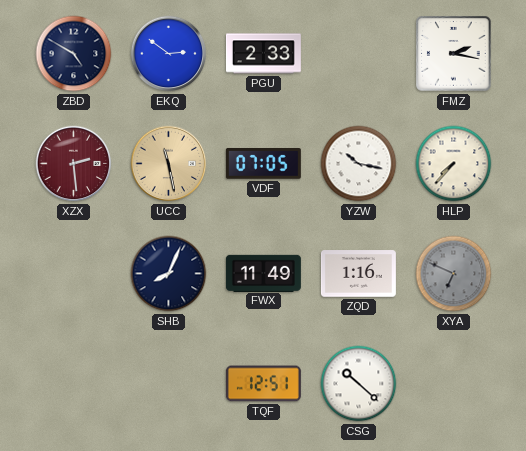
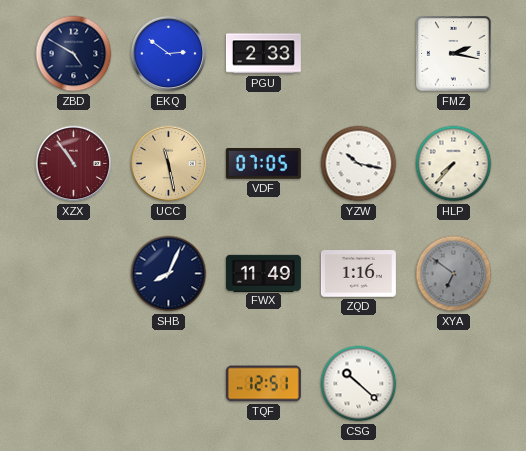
XZX: 2:29 -> 10:54
XYA: 6:49 -> 6:51
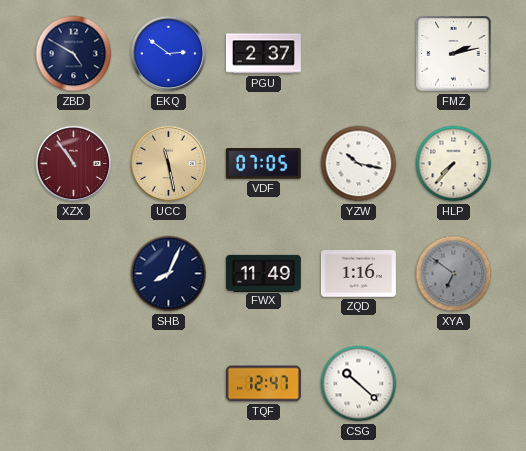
PGU: 2:33 -> 2:37
FMZ: 2:17 -> 2:13
TQF: 12:51 -> 12:47
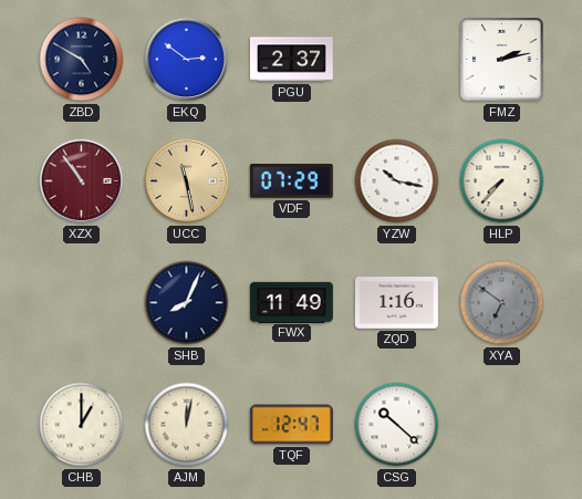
VDF: 07:05 -> 07:29
CHB: none -> 1:00
AJM: none -> 12:02
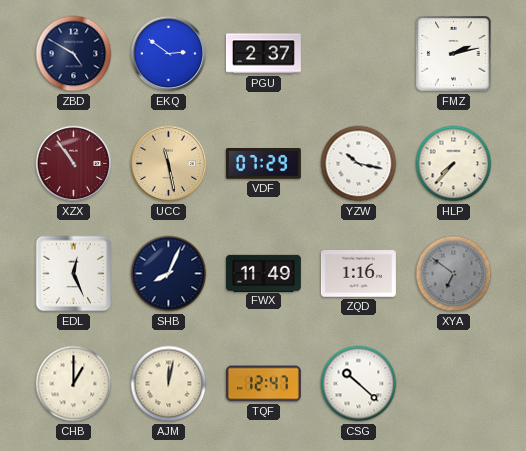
EDL: none -> 12:26
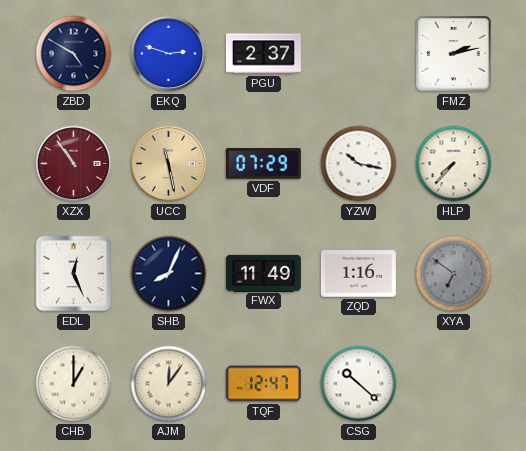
EKQ: 2:51 -> 2:48
AJM: 12:02 -> 12:06
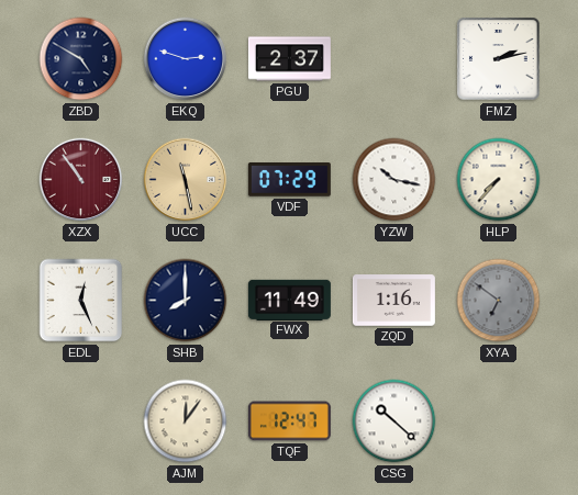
SHB: 8:04 -> 8:00
CHB: 1:00 -> none
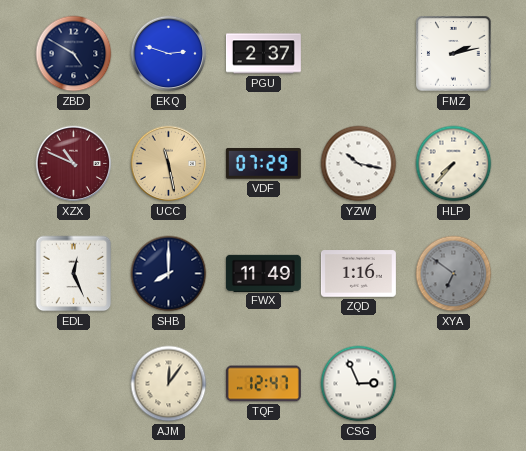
XZX: 10:54 -> 10:49
CSG: 10:22 -> 2:56
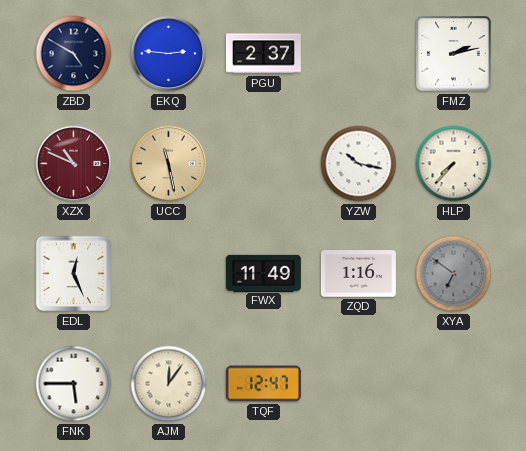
EKQ: 2:48 -> 2:46
VDF: 07:29 -> none
SHB: 8:00 -> none
FNK: none -> 5:45
CSG: 2:56 -> none
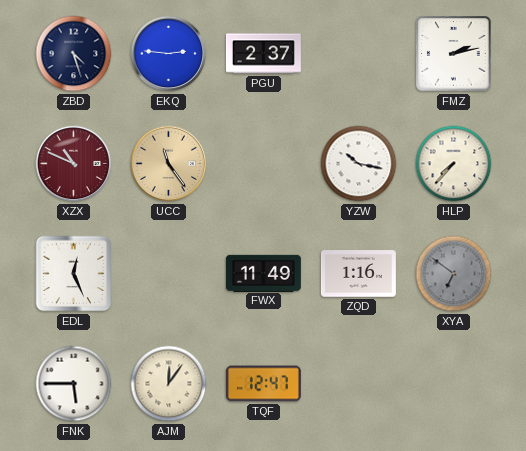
ZBD: 4:50 -> 4:27
UCC: 11:28 -> 11:24
